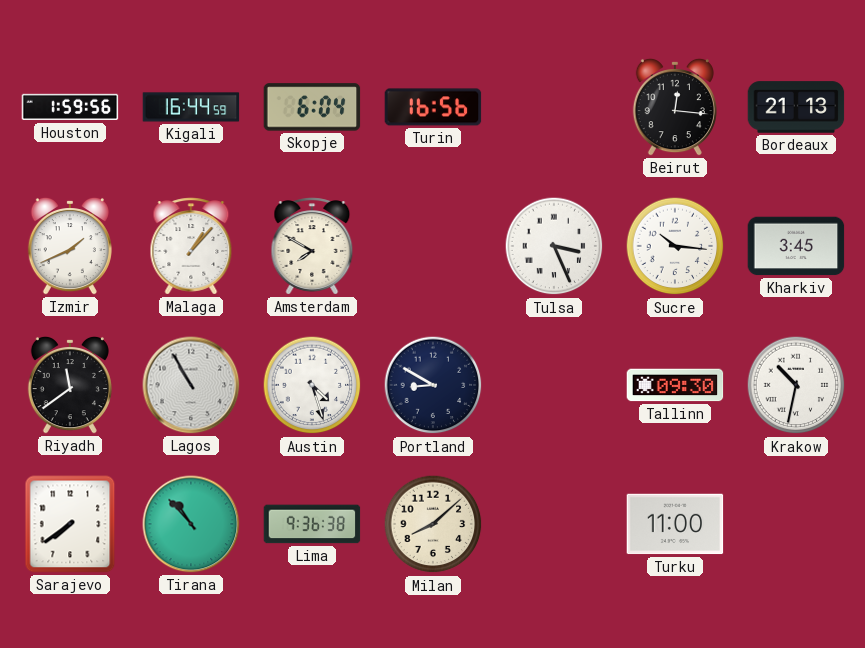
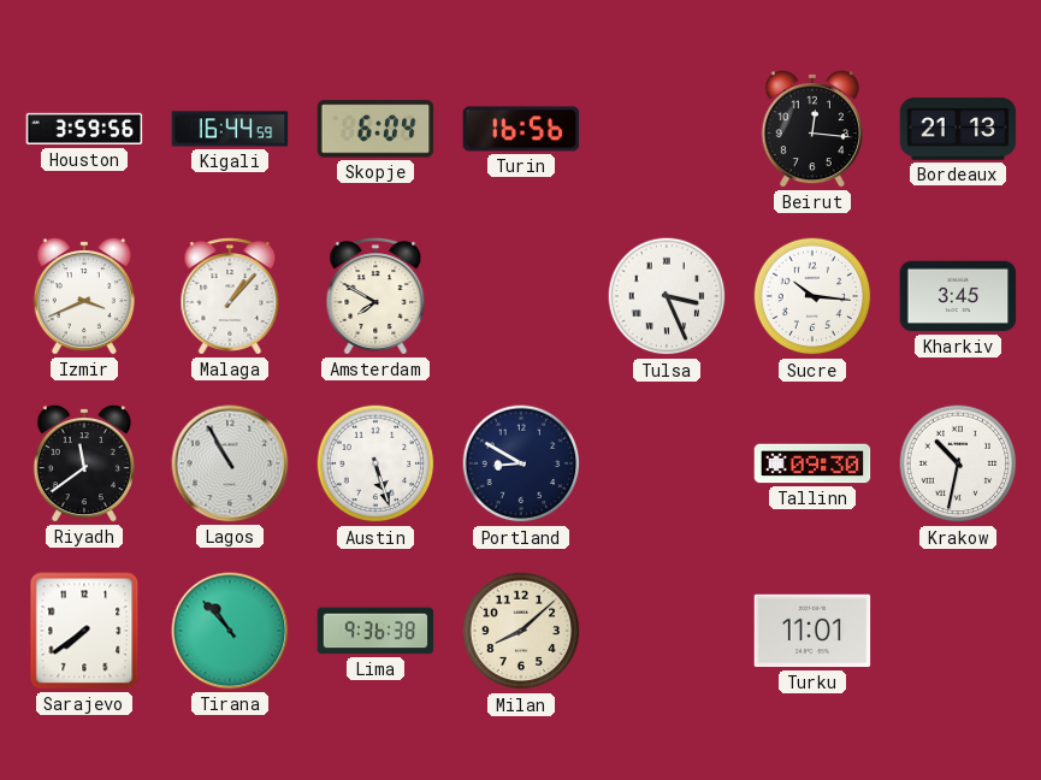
Houston: 1:59 -> 3:59
Izmir: 1:41 -> 3:41
Austin: 4:27 -> 5:27
Turku: 11:00 -> 11:01
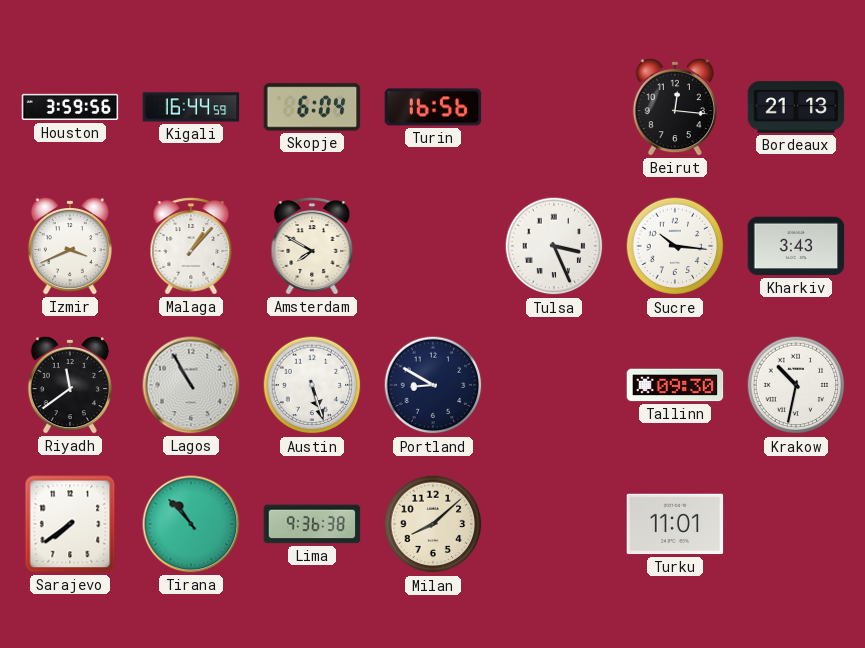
Kharkiv: 3:45 -> 3:43
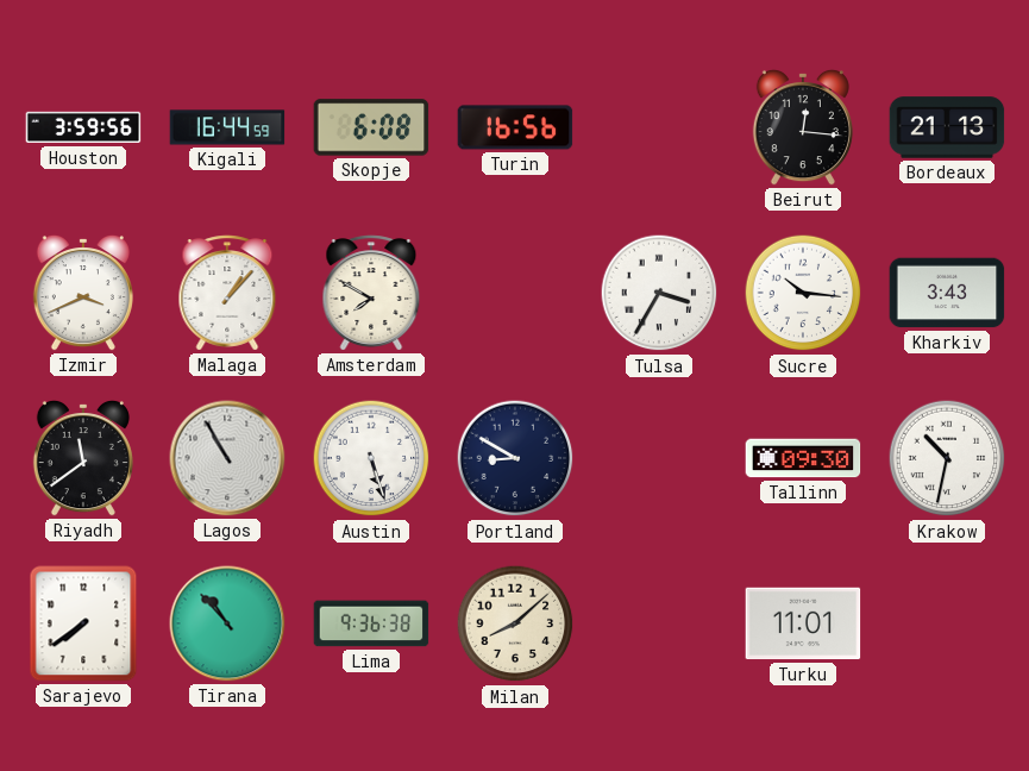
Skopje: 6:04 -> 6:08
Tulsa: 3:26 -> 3:35
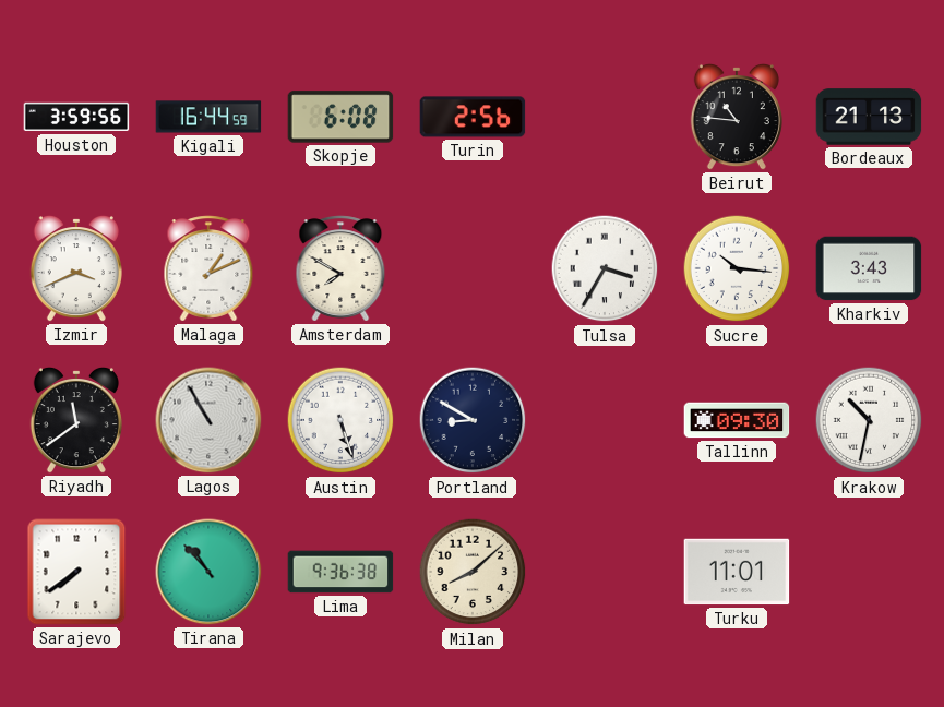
Turin: 16:56 -> 2:56
Beirut: 12:16 -> 10:46
Malaga: 1:07 -> 1:11
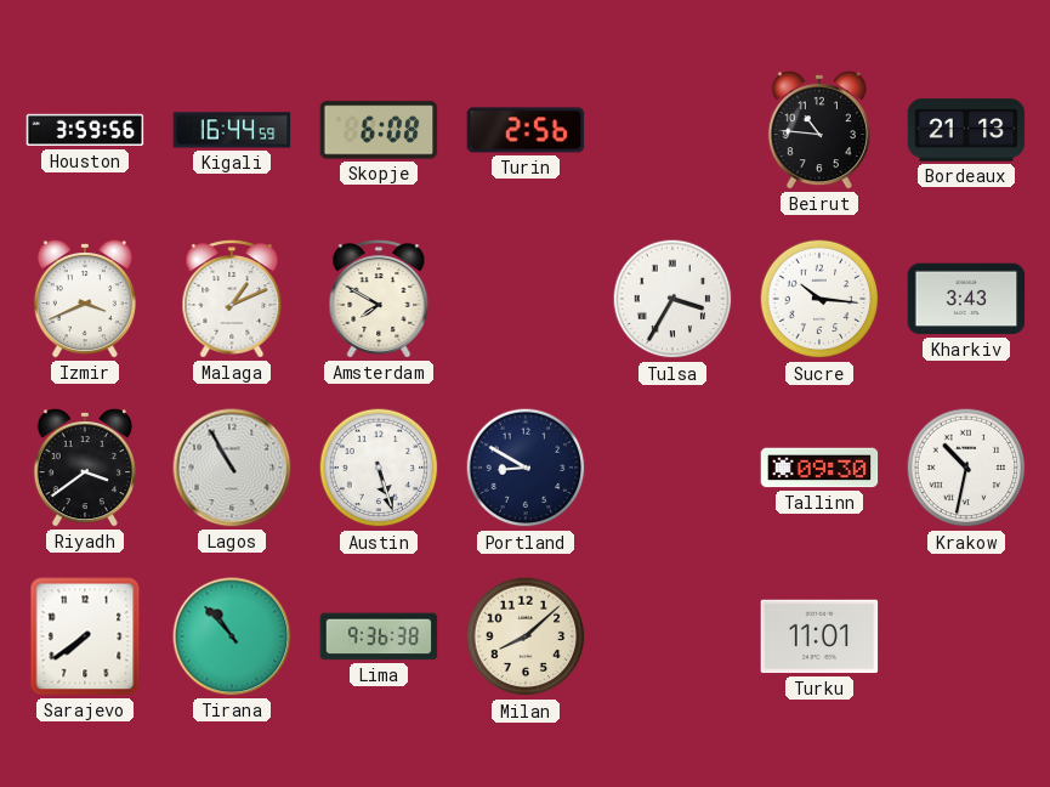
Riyadh: 11:39 -> 3:39
